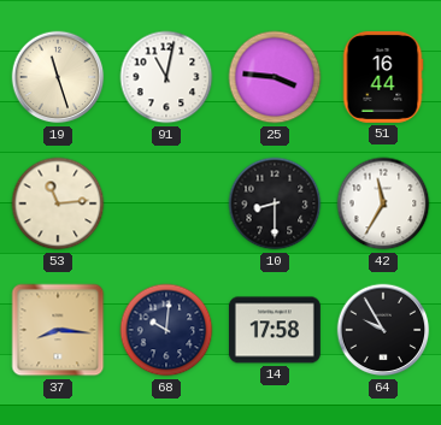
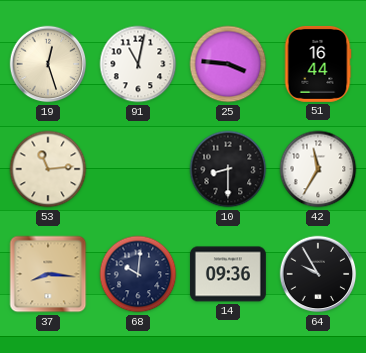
19: 11:27 -> 12:27
14: 17:58 -> 09:36
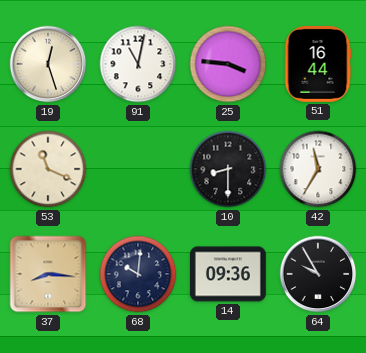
53: 11:14 -> 11:19
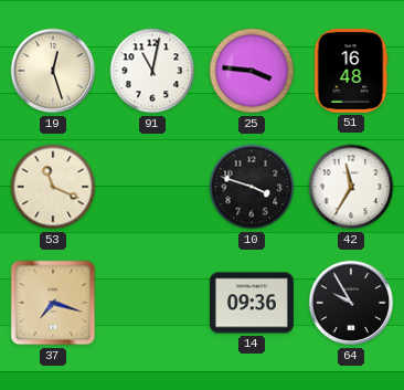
51: 16:44 -> 16:48
10: 8:30 -> 3:48
37: 8:16 -> 7:18
68: 10:01 -> none
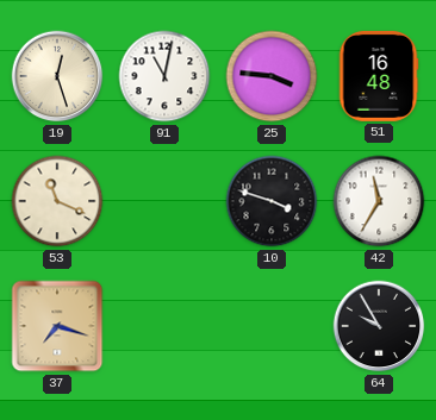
14: 09:36 -> none
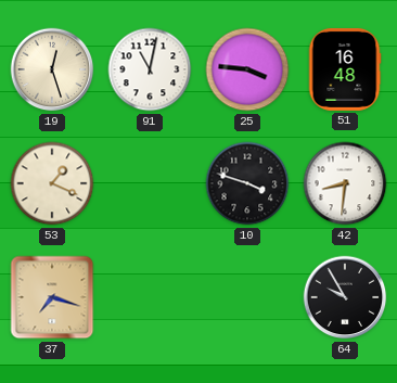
53: 11:19 -> 1:19
42: 11:35 -> 8:31
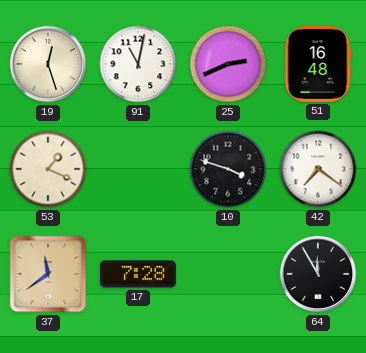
25: 3:46 -> 2:41
42: 8:31 -> 7:21
37: 7:18 -> 11:39
17: none -> 7:28
64: 9:55 -> 11:55
